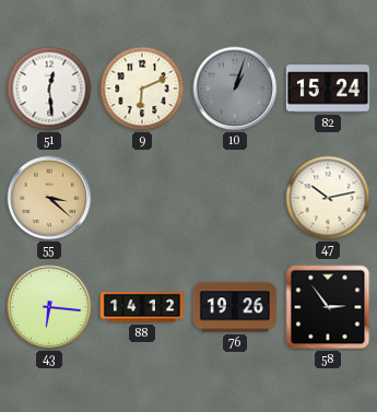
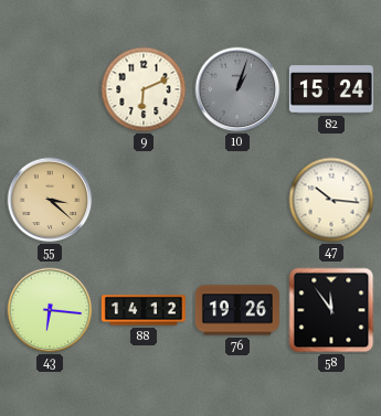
51: 12:29 -> none
47: 10:13 -> 10:16
58: 2:54 -> 11:54
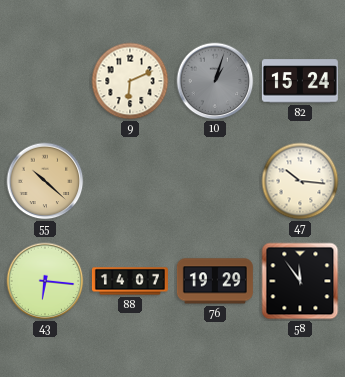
55: 3:22 -> 10:22
88: 14:12 -> 14:07
76: 19:26 -> 19:29
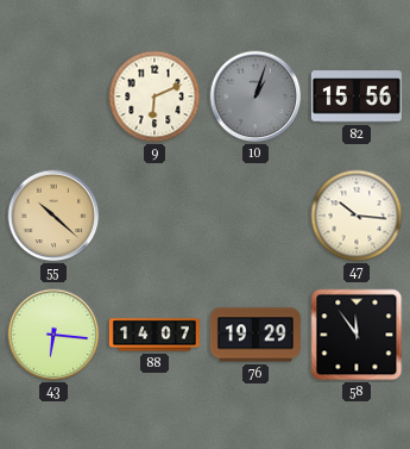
82: 15:24 -> 15:56
